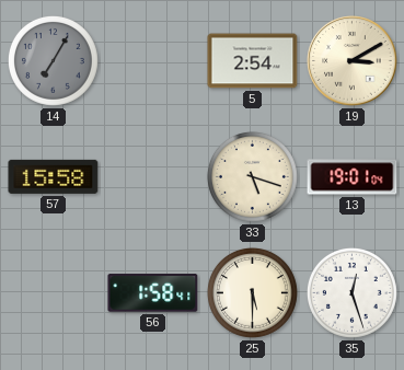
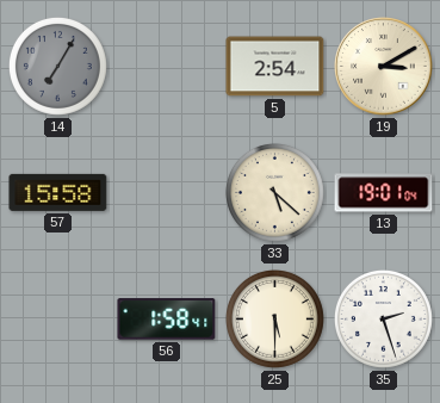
33: 5:18 -> 5:22
35: 12:27 -> 2:27
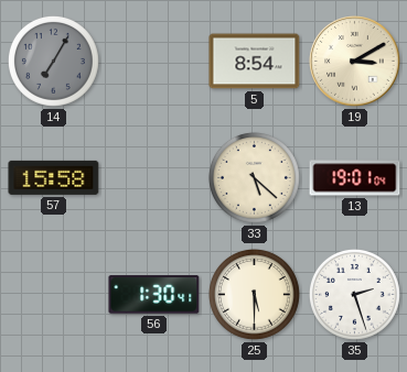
5: 2:54 -> 8:54
56: 1:58 -> 1:30
